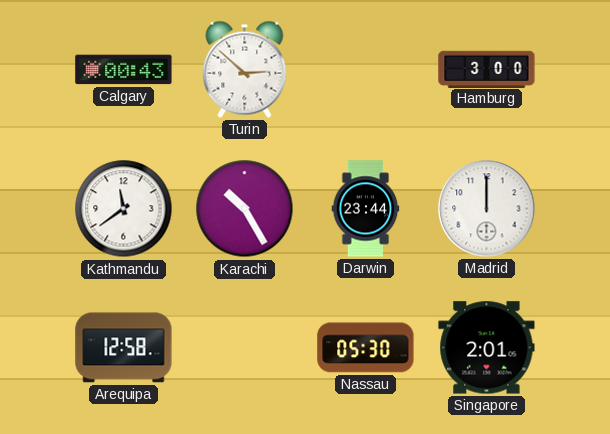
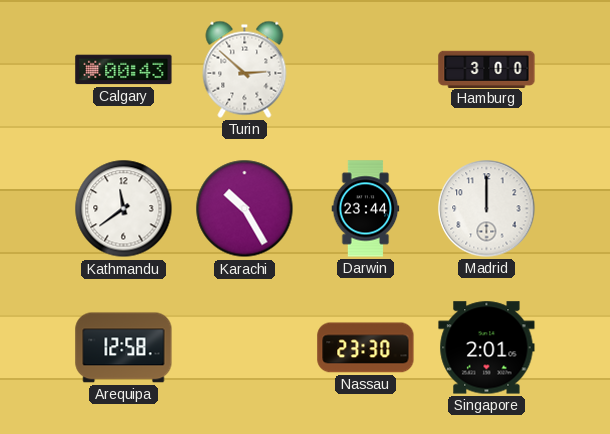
Nassau: 05:30 -> 23:30
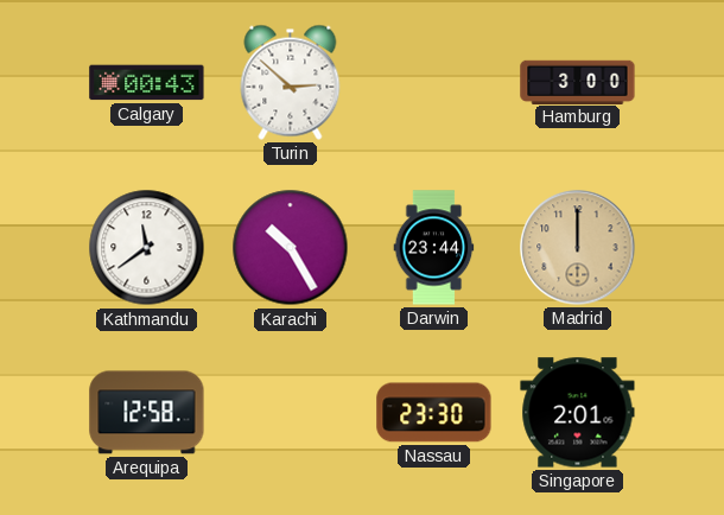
Madrid dial: white -> champagne
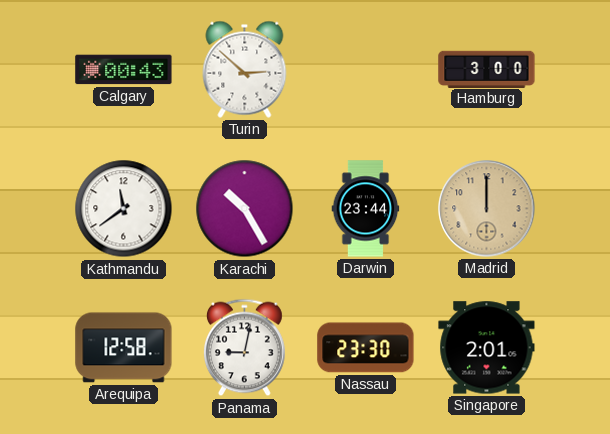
Panama: none -> 9:02
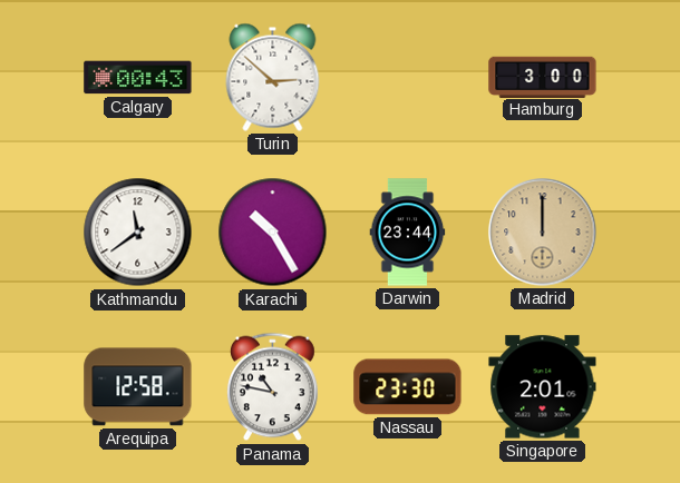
Panama: 9:02 -> 10:47
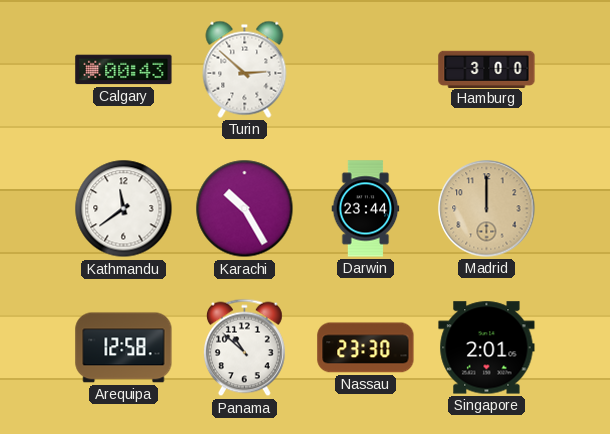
Panama: 10:47 -> 10:52
